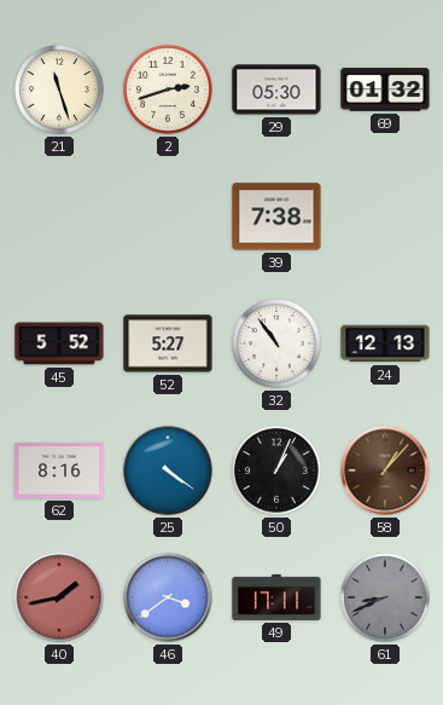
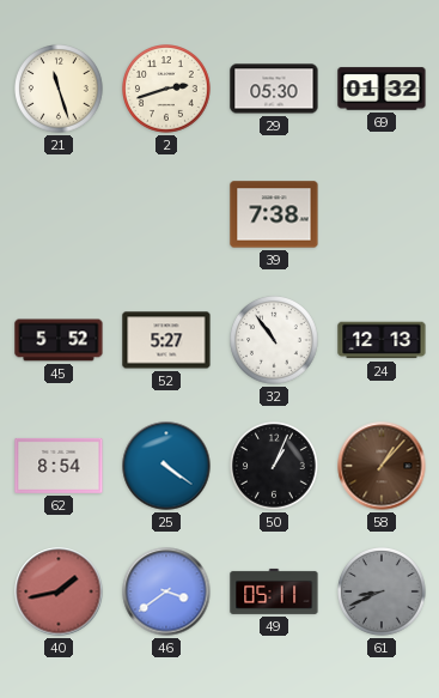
62: 8:16 -> 8:54
49: 17:11 -> 05:11
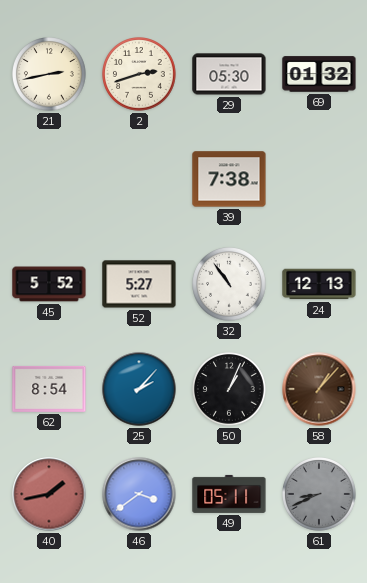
21: 11:27 -> 2:43
25: 4:21 -> 2:07
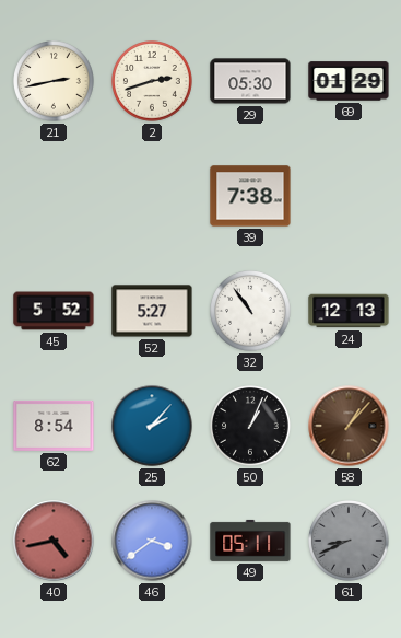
69: 01:32 -> 01:29
40: 1:43 -> 4:43
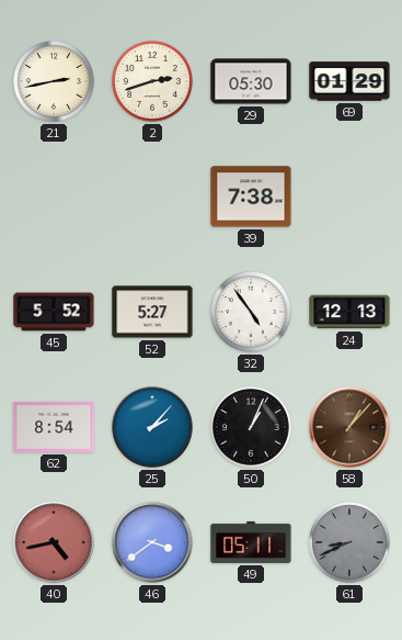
32: 10:54 -> 4:54
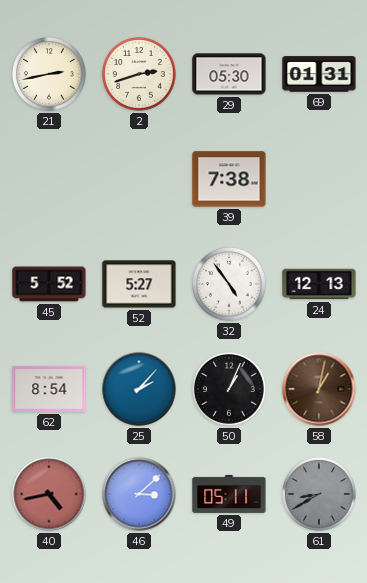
69: 01:29 -> 01:31
58: 1:07 -> 1:02
46: 3:39 -> 3:08
61: 8:41 -> 8:40
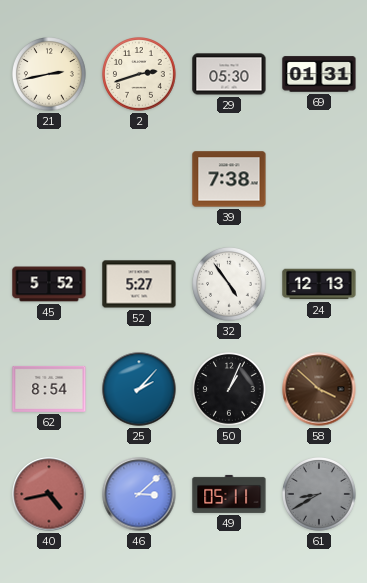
58: 1:02 -> 3:52
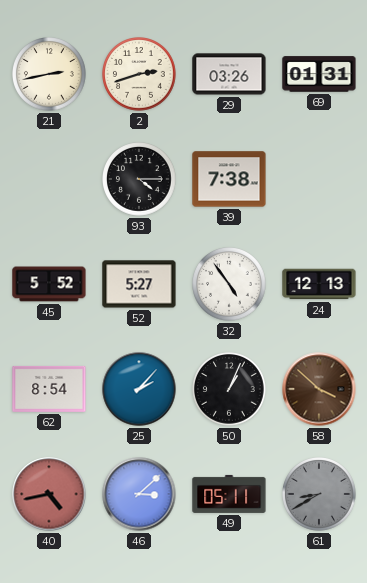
29: 05:30 -> 03:26
93: none -> 4:15
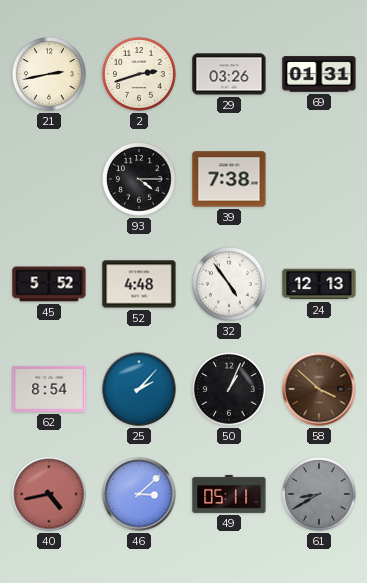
52: 5:27 -> 4:48
